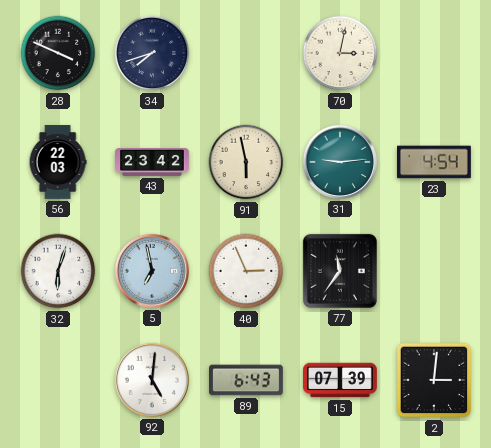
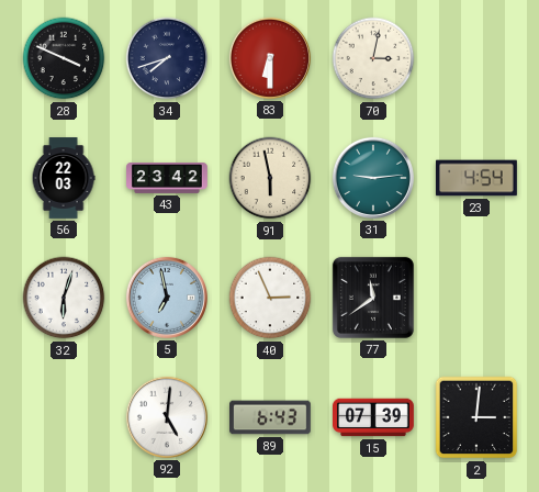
83: none -> 6:30
77: 11:36 -> 11:39
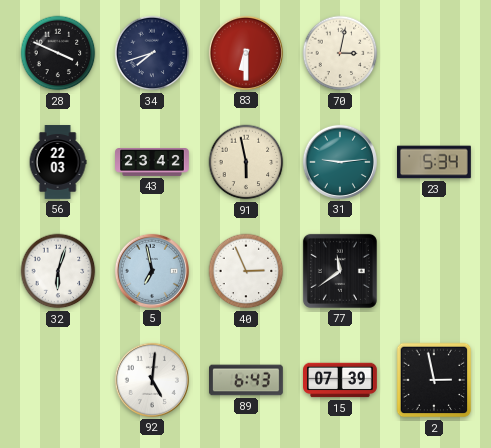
23: 4:54 -> 5:34
2: 3:01 -> 2:58
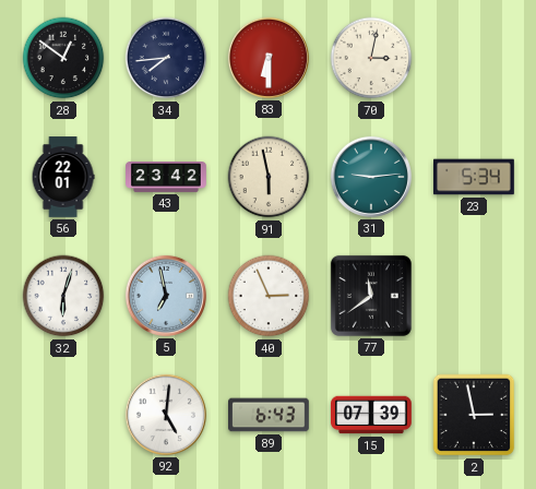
28: 3:49 -> 12:51
34: 7:42 -> 7:44
56: 22:03 -> 22:01
